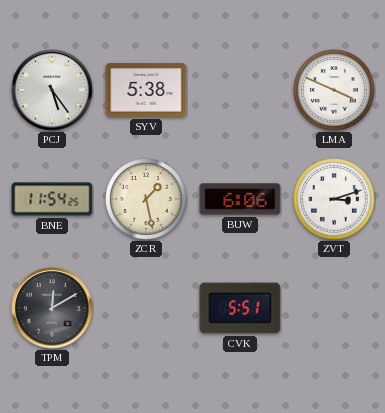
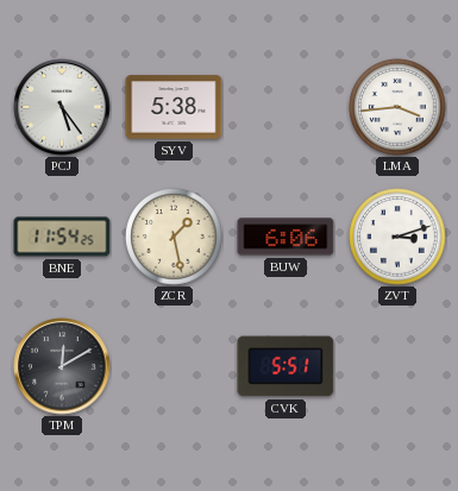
LMA: 3:49 -> 3:44
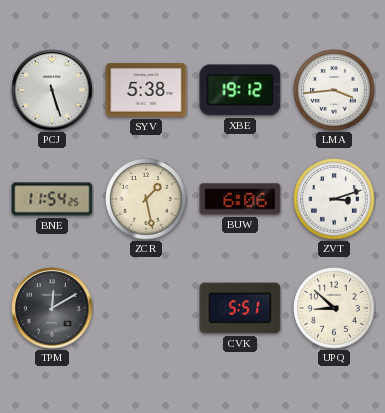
PCJ: 5:24 -> 5:27
XBE: none -> 19:12
UPQ: none -> 8:52
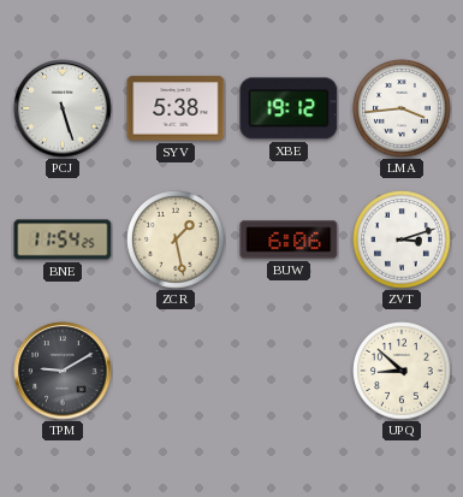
TPM: 12:10 -> 9:10
CVK: 5:51 -> none
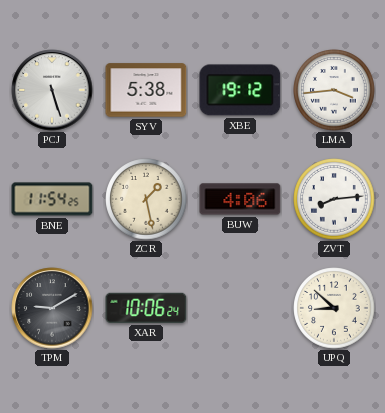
BUW: 6:06 -> 4:06
ZVT: 3:12 -> 8:14
XAR: none -> 10:06
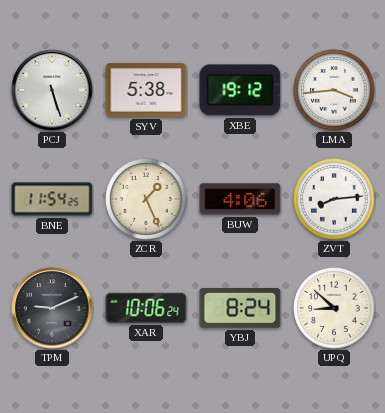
ZCR: 1:28 -> 1:26
TPM: 9:10 -> 9:11
YBJ: none -> 8:24
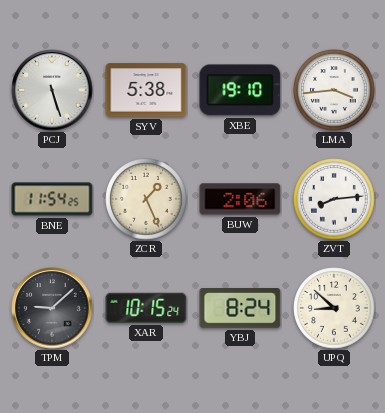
XBE: 19:12 -> 19:10
BUW: 4:06 -> 2:06
TPM: 9:11 -> 9:08
XAR: 10:06 -> 10:15
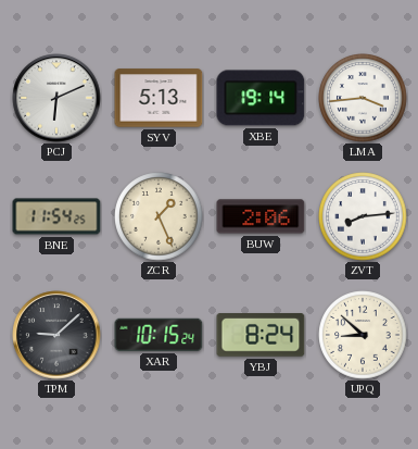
PCJ: 5:27 -> 6:11
SYV: 5:38 -> 5:13
XBE: 19:10 -> 19:14
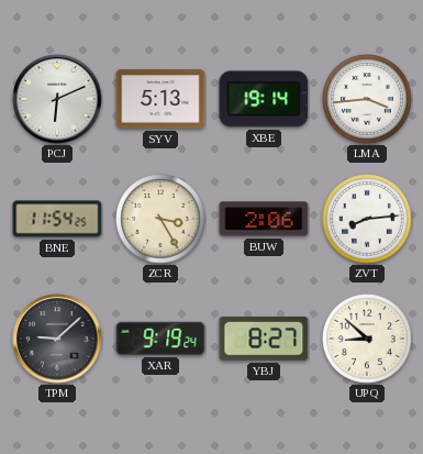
ZCR: 1:26 -> 3:25
XAR: 10:15 -> 9:19
YBJ: 8:24 -> 8:27
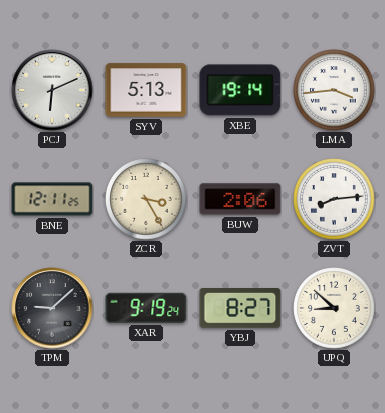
BNE: 11:54 -> 12:11
